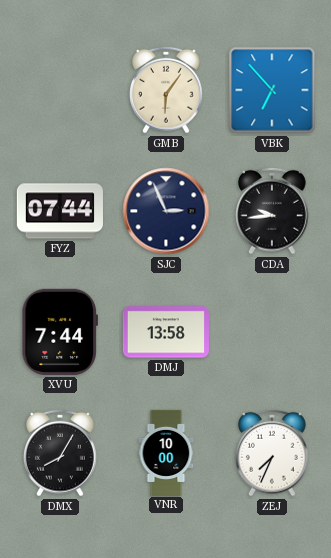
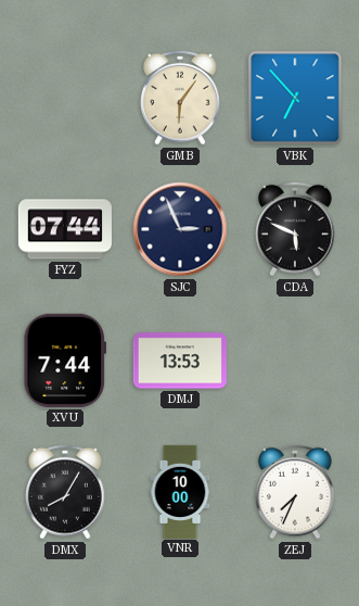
CDA: 9:44 -> 5:49
DMJ: 13:58 -> 13:53
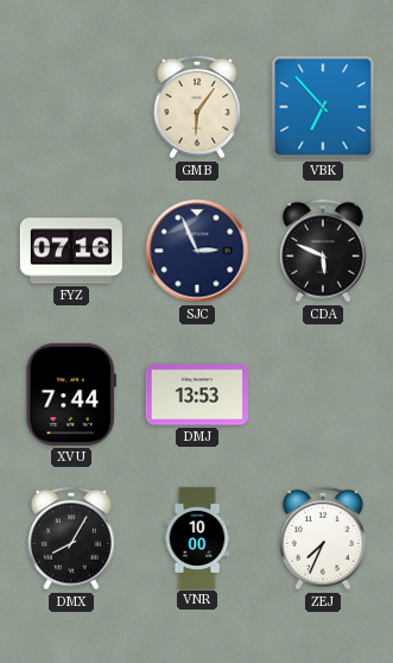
FYZ: 07:44 -> 07:16
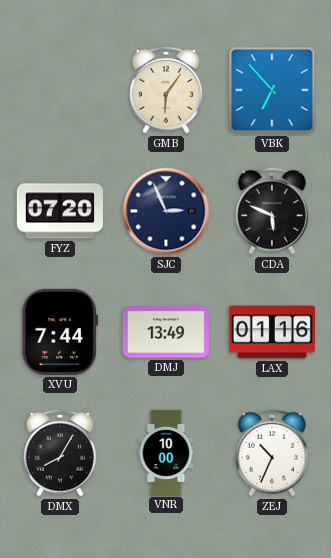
FYZ: 07:16 -> 07:20
DMJ: 13:53 -> 13:49
LAX: none -> 01:16
ZEJ: 7:34 -> 10:34
